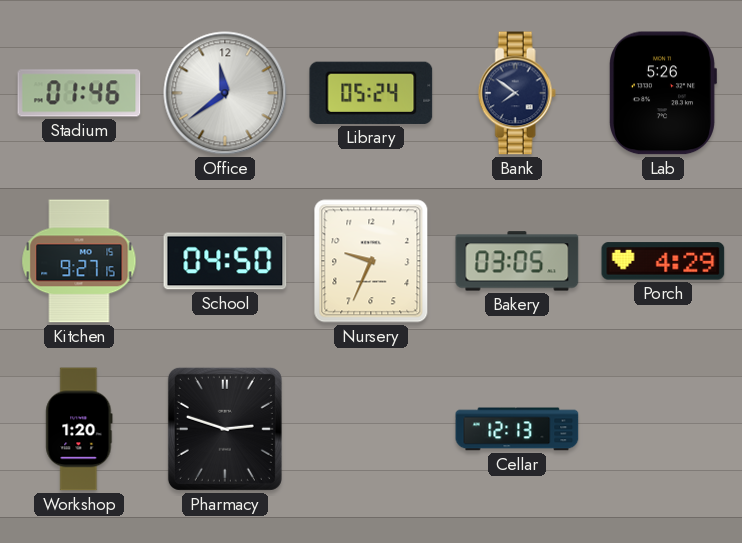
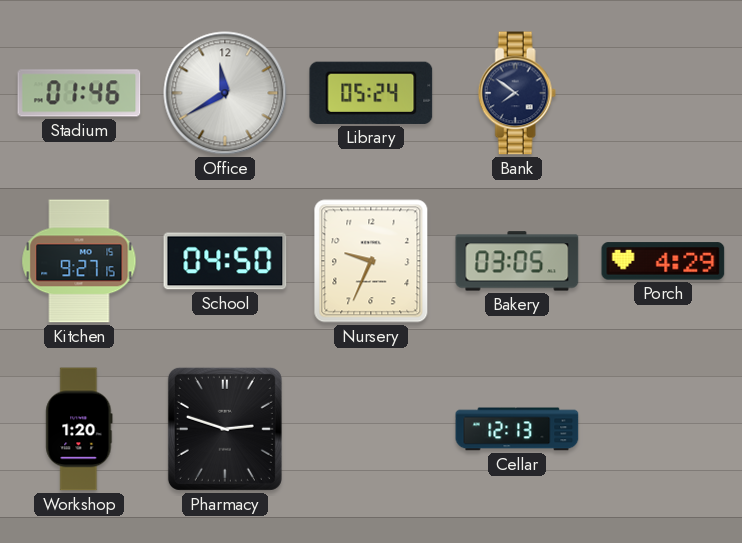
Office: 11:39 -> 11:40
Lab: 5:26 -> none
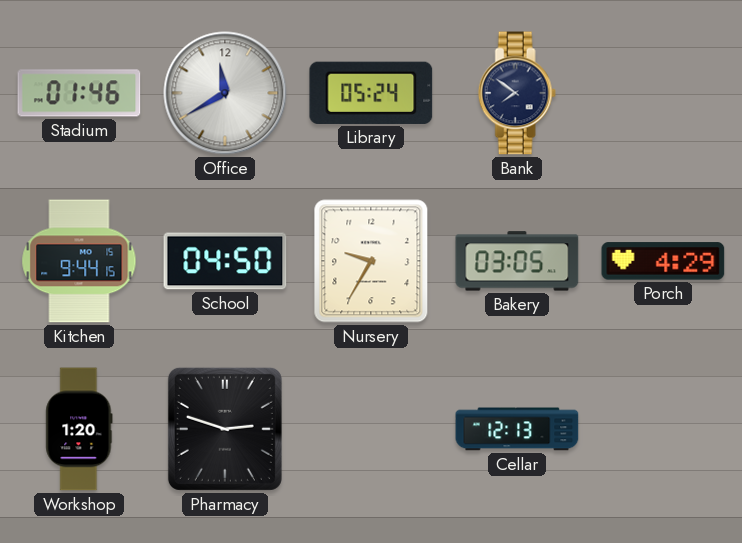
Kitchen: 9:27 -> 9:44
Nursery: 9:34 -> 9:35
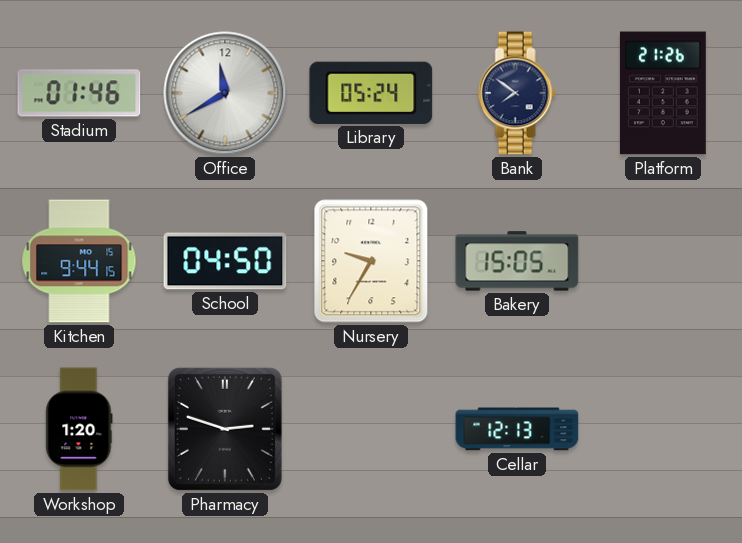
Platform: none -> 21:26
Bakery: 03:05 -> 15:05
Porch: 4:29 -> none
